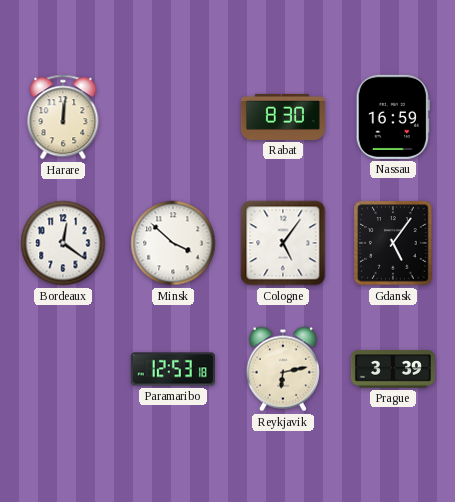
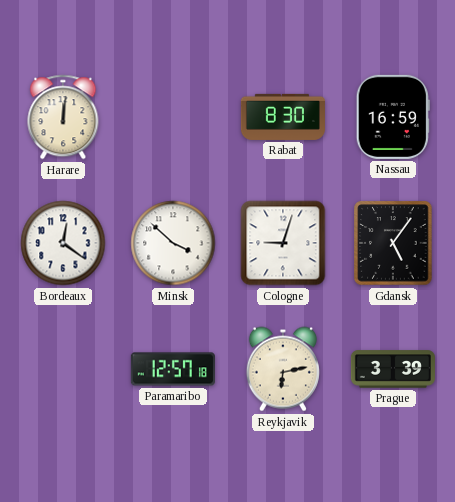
Cologne: 5:06 -> 9:03
Paramaribo: 12:53 -> 12:57
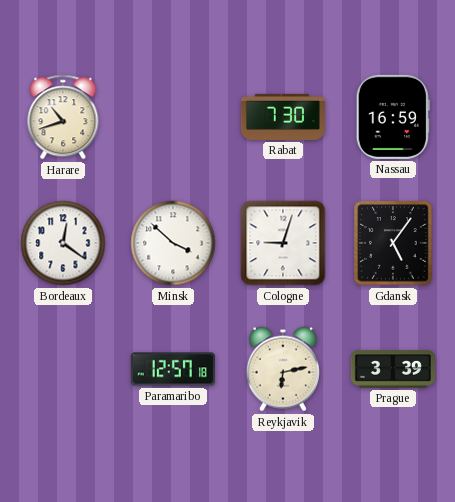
Harare: 12:01 -> 10:42
Rabat: 8:30 -> 7:30
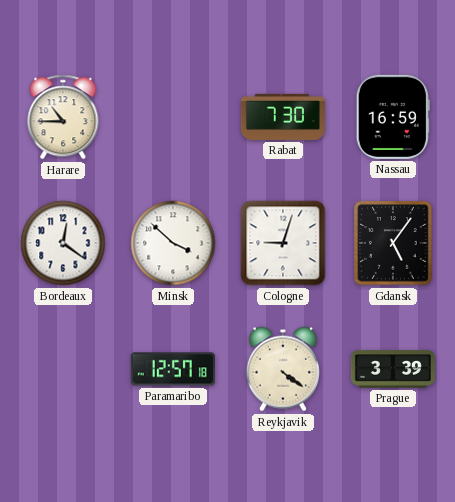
Harare: 10:42 -> 10:45
Reykjavik: 6:13 -> 4:21
